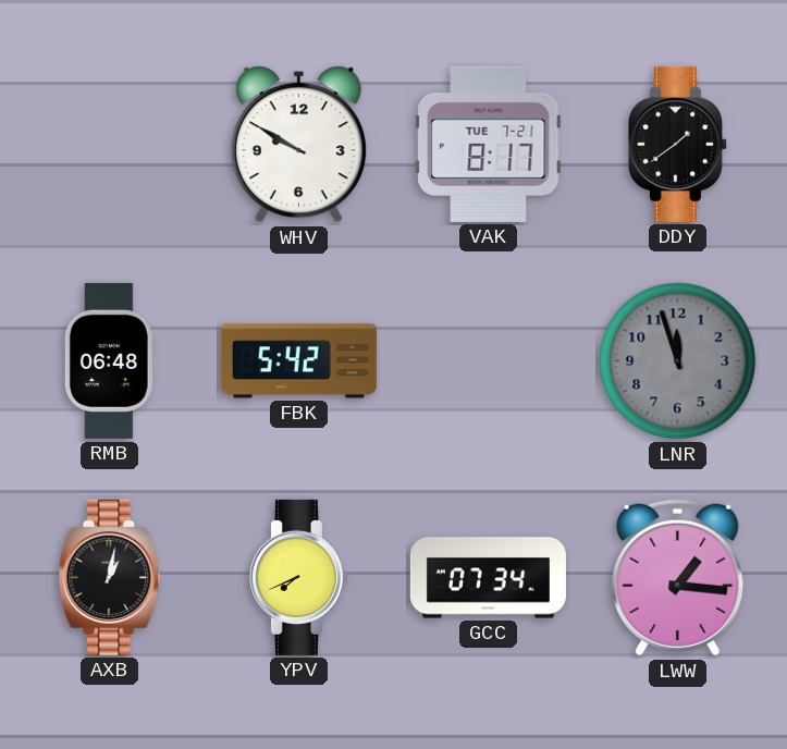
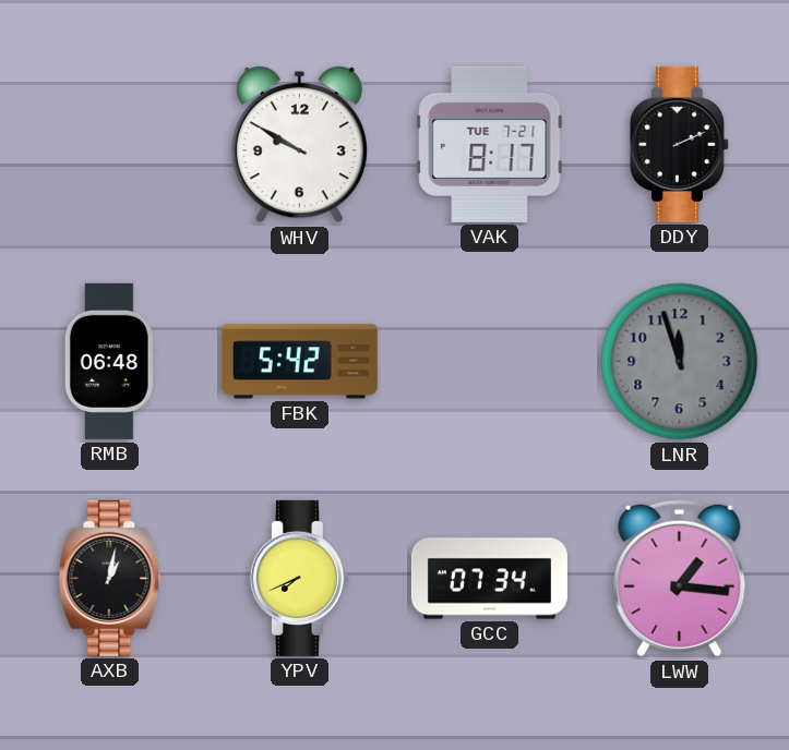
DDY: 1:39 -> 2:11
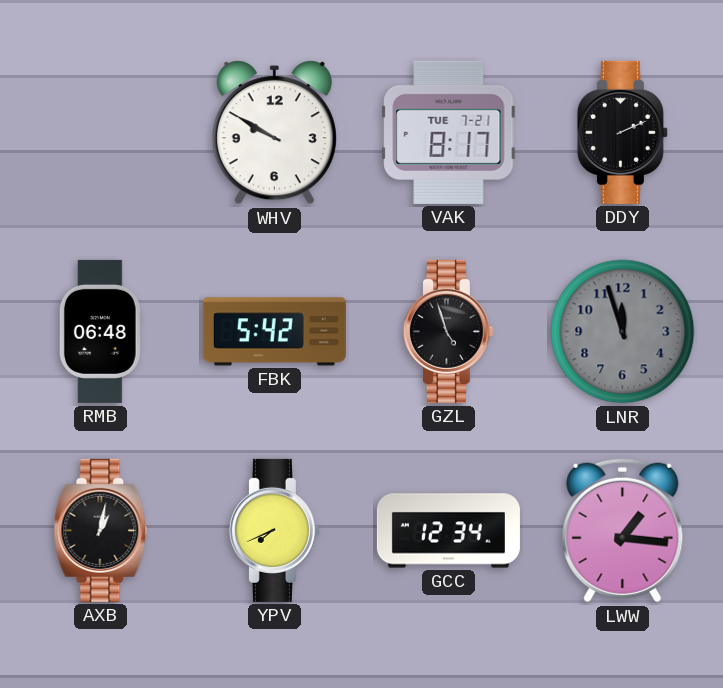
GZL: none -> 4:57
GCC: 07:34 -> 12:34
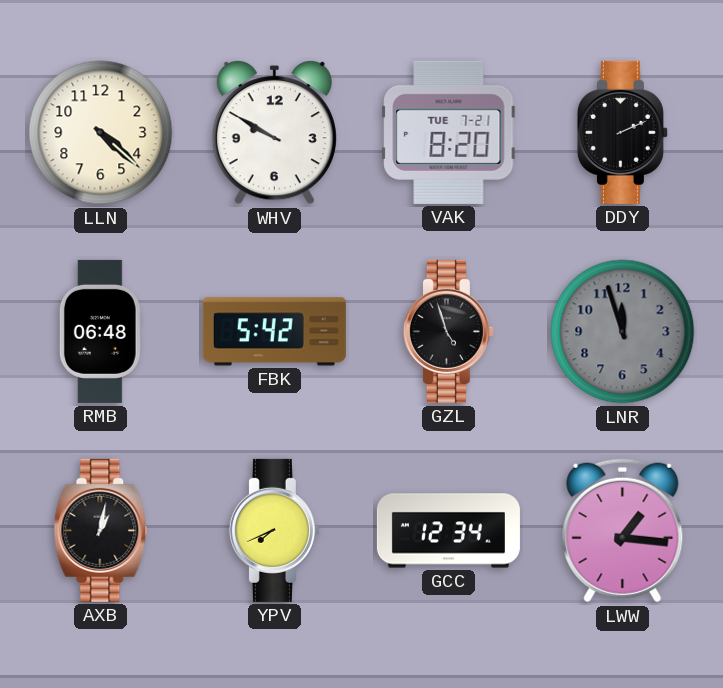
LLN: none -> 4:22
VAK: 8:17 -> 8:20
